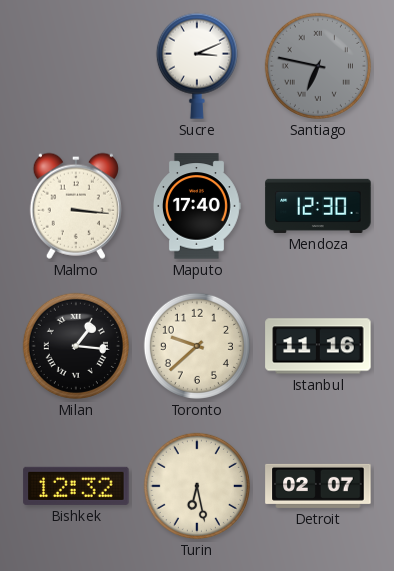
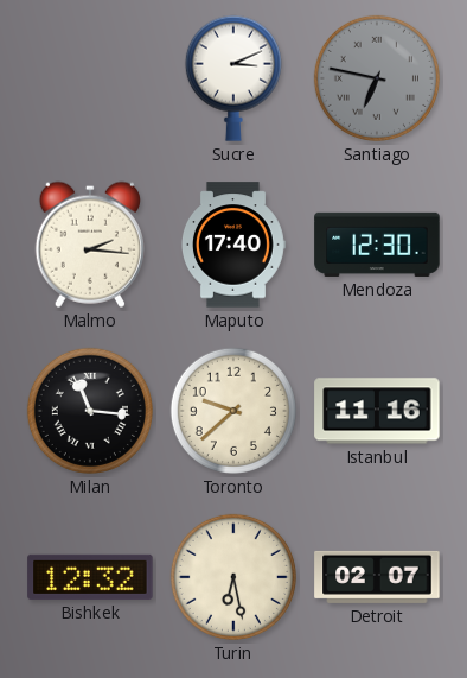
Malmo: 3:16 -> 2:16
Milan: 1:16 -> 11:16
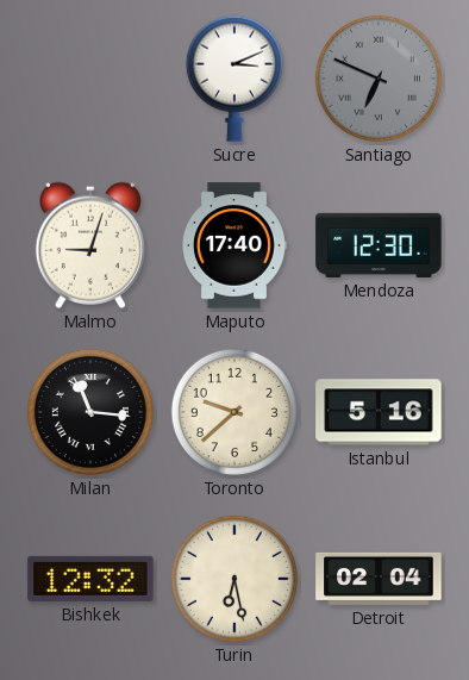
Santiago: 6:47 -> 6:49
Malmo: 2:16 -> 9:03
Istanbul: 11:16 -> 5:16
Detroit: 02:07 -> 02:04
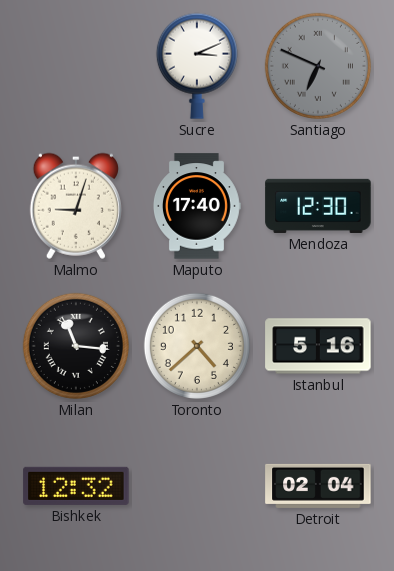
Toronto: 9:38 -> 4:38
Turin: 6:28 -> none
